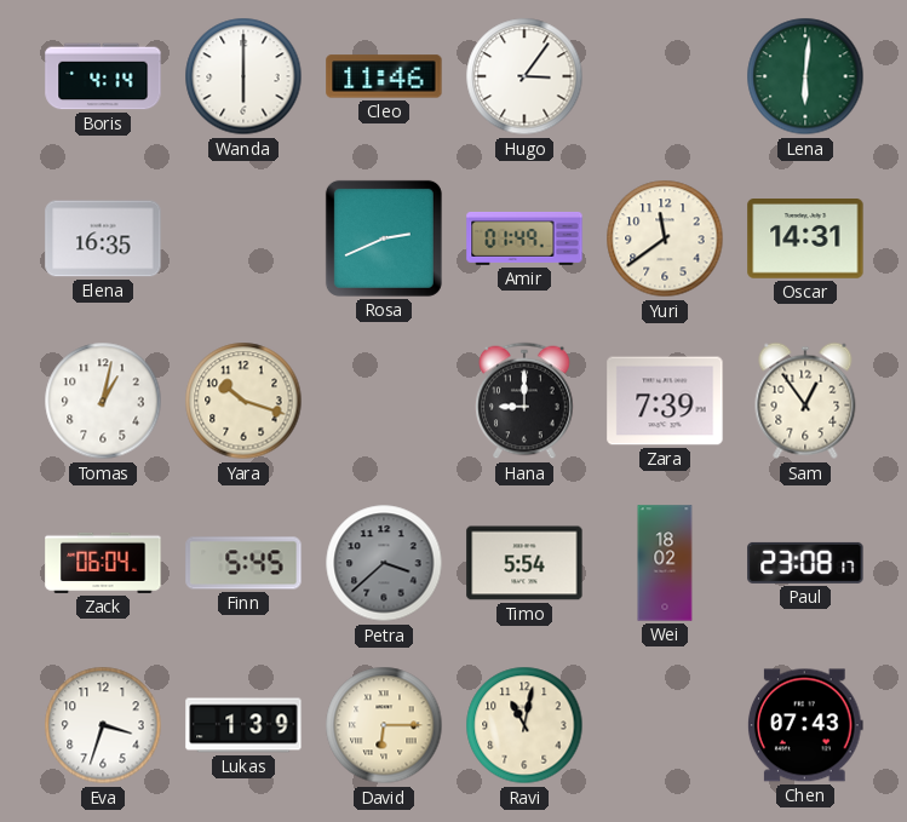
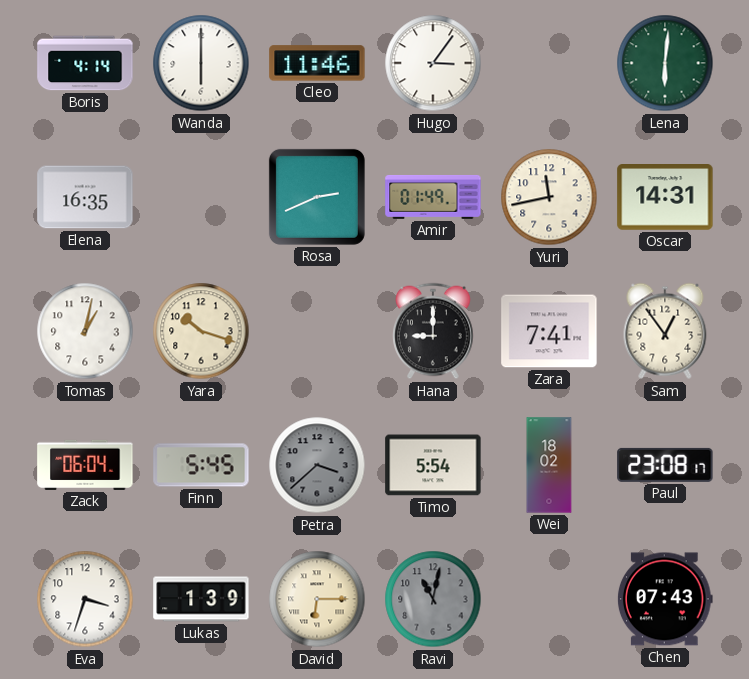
Yuri: 11:39 -> 11:43
Zara: 7:39 -> 7:41
Ravi dial: cream -> grey
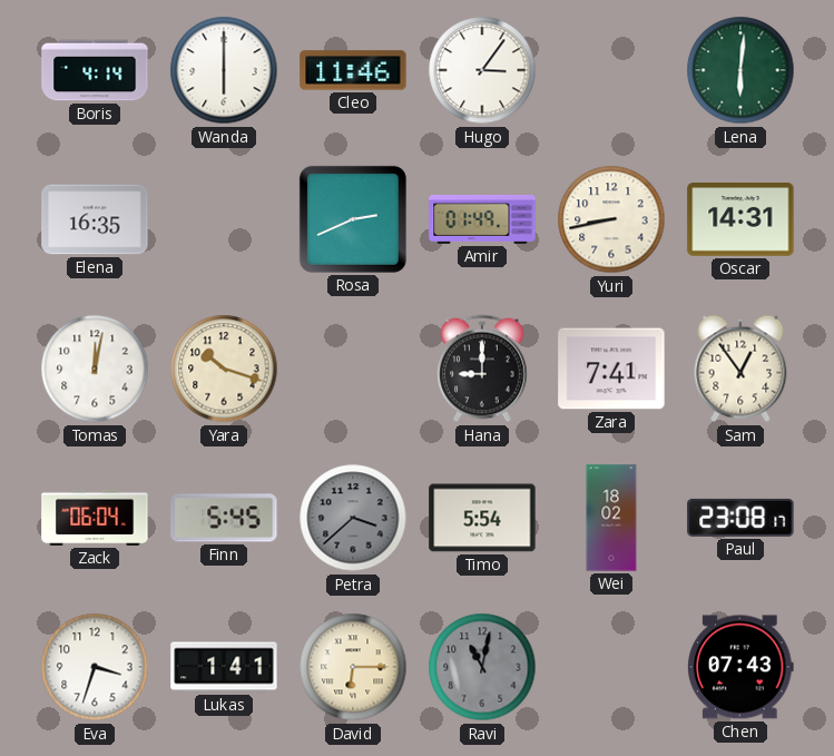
Yuri: 11:43 -> 8:43
Tomas: 1:02 -> 12:02
Lukas: 1:39 -> 1:41
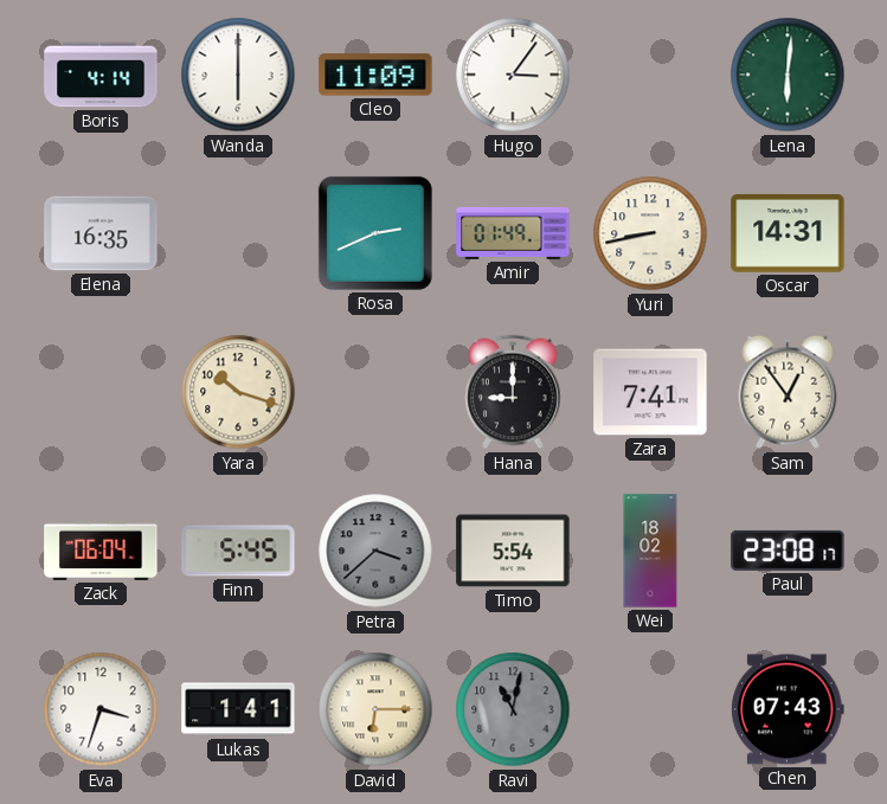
Cleo: 11:46 -> 11:09
Tomas: 12:02 -> none
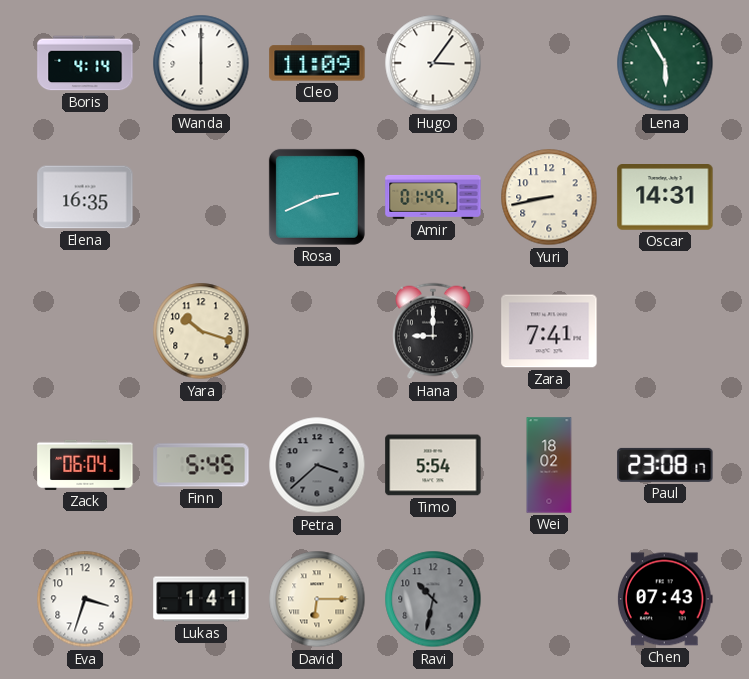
Lena: 6:01 -> 5:55
Sam: 12:54 -> none
Ravi: 11:02 -> 10:32
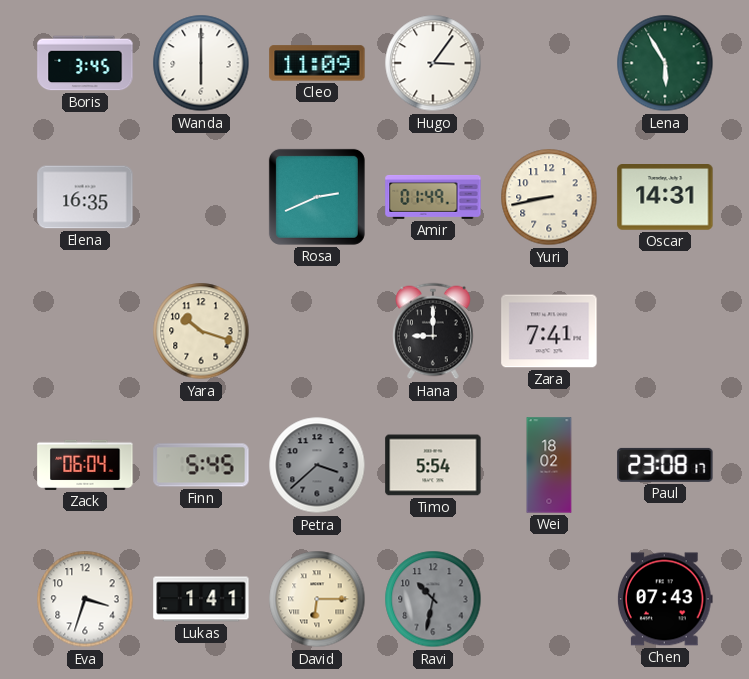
Boris: 4:14 -> 3:45
